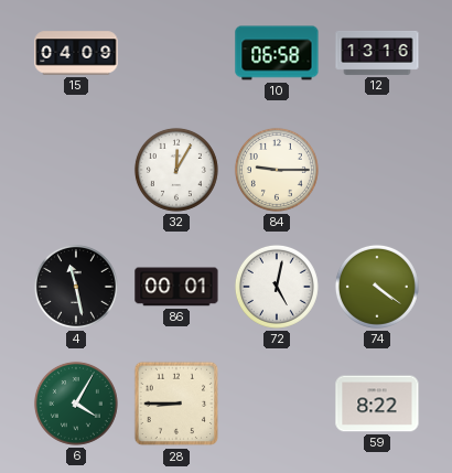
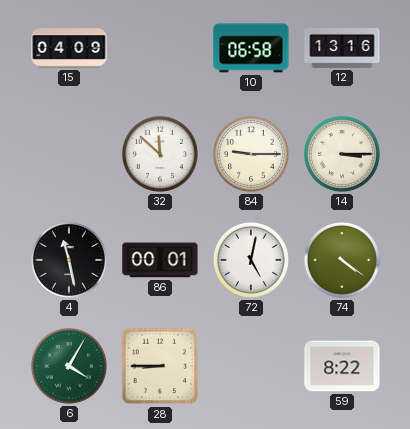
32: 12:05 -> 11:52
14: none -> 3:15
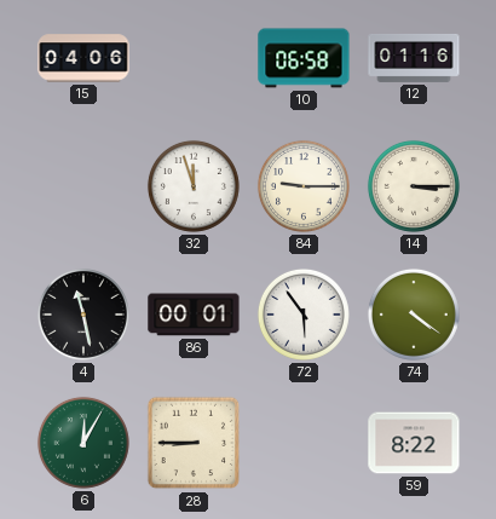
15: 04:09 -> 04:06
12: 13:16 -> 01:16
32: 11:52 -> 11:57
72: 5:02 -> 5:54
6: 4:05 -> 12:05
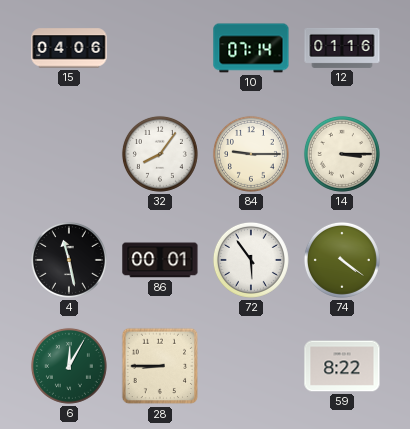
10: 06:58 -> 07:14
32: 11:57 -> 8:06
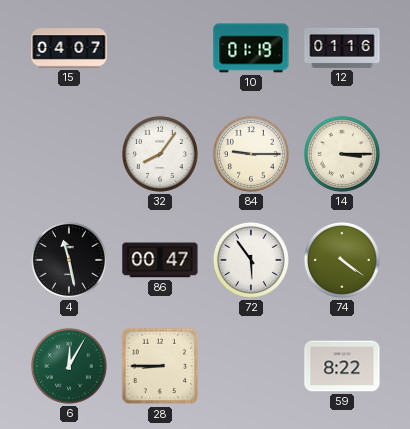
15: 04:06 -> 04:07
10: 07:14 -> 01:19
86: 00:01 -> 00:47
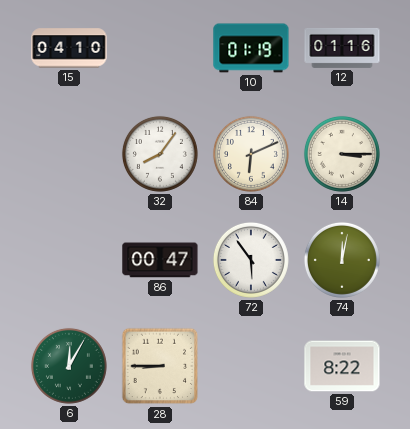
15: 04:07 -> 04:10
84: 9:15 -> 6:11
4: 11:28 -> none
74: 4:21 -> 12:02
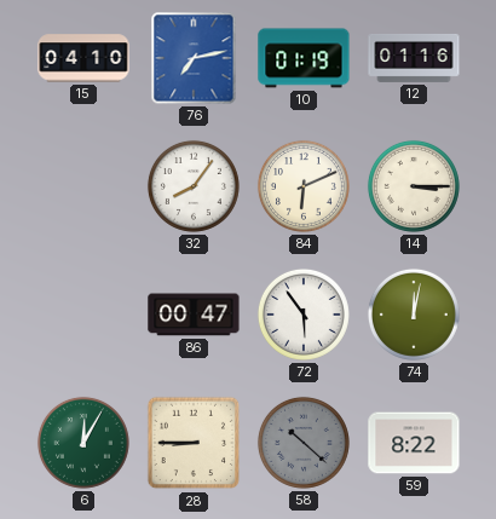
76: none -> 7:13
58: none -> 10:22
